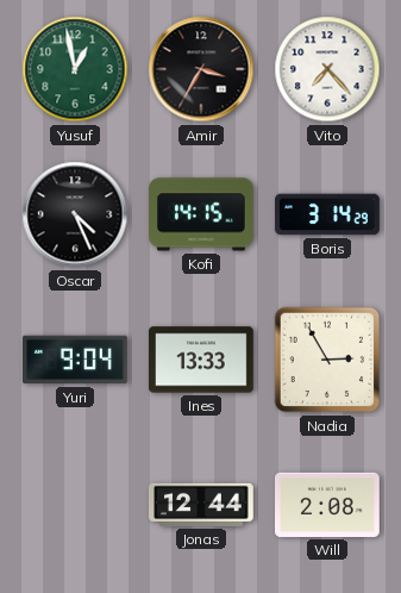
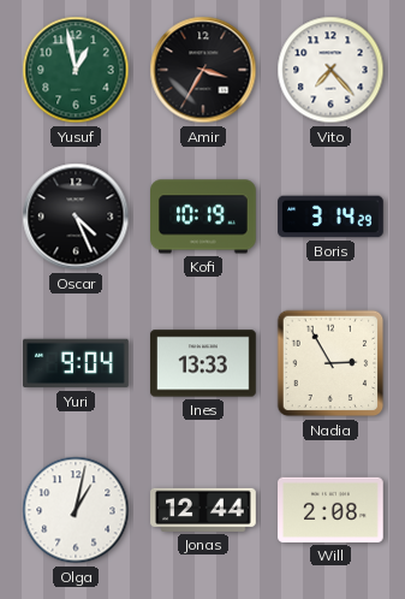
Kofi: 14:15 -> 10:19
Olga: none -> 1:02
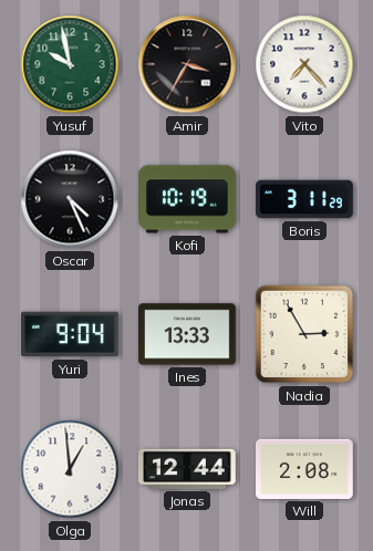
Yusuf: 12:58 -> 9:58
Boris: 3:14 -> 3:11
Olga: 1:02 -> 12:59
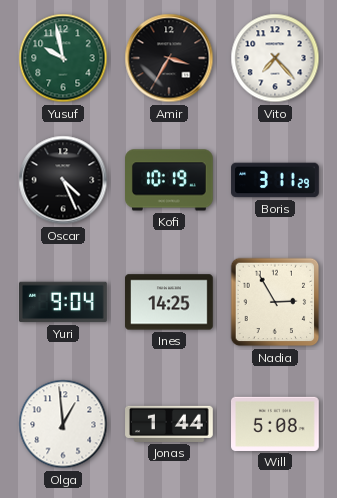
Ines: 13:33 -> 14:25
Jonas: 12:44 -> 1:44
Will: 2:08 -> 5:08
